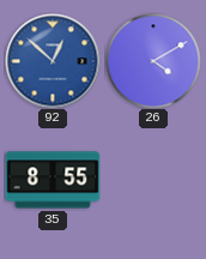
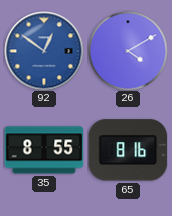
92: 12:52 -> 12:51
65: none -> 8:16
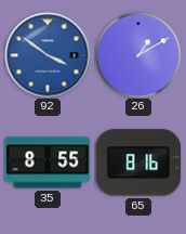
92: 12:51 -> 3:51
26: 4:10 -> 1:10
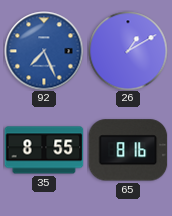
92: 3:51 -> 7:26
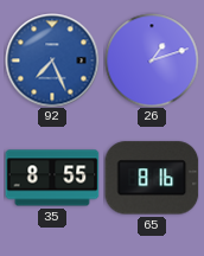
26: 1:10 -> 1:12
